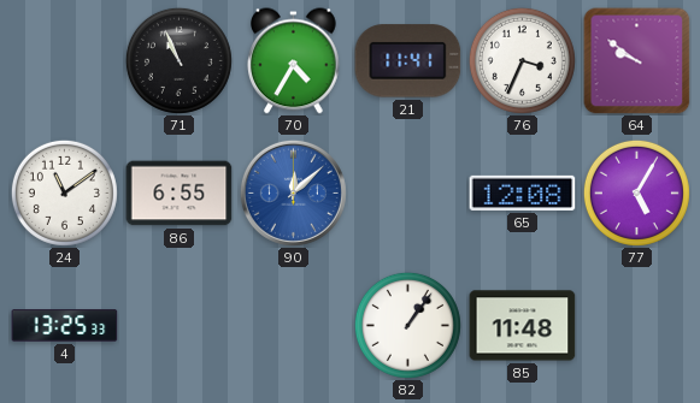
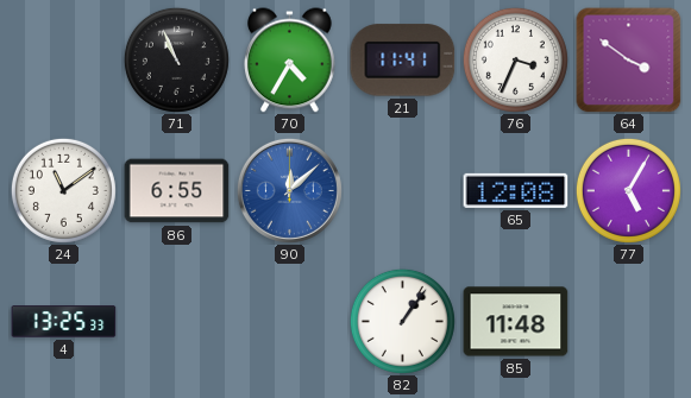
64: 9:51 -> 3:51
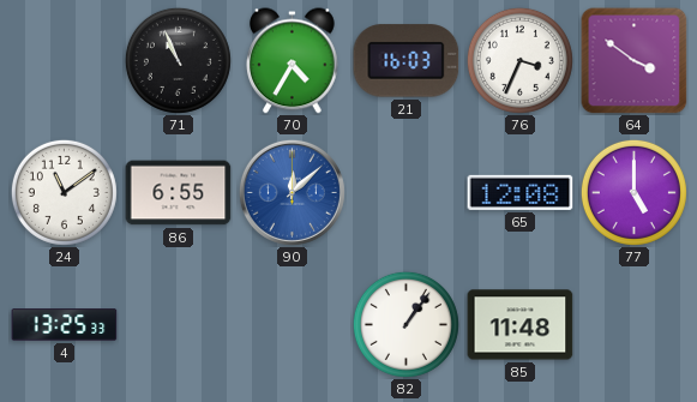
21: 11:41 -> 16:03
77: 5:05 -> 5:00
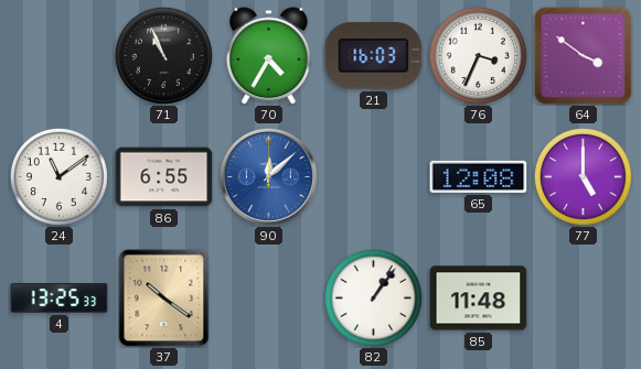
37: none -> 10:21
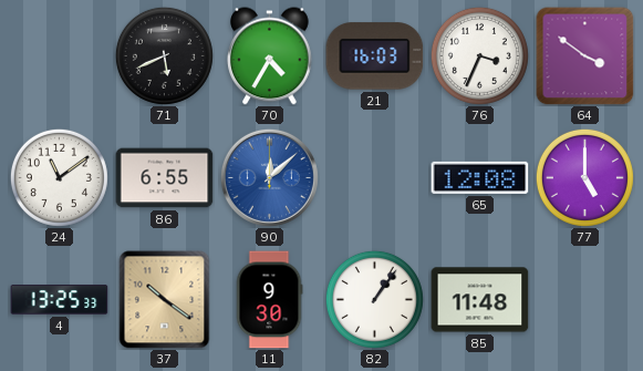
71: 10:56 -> 5:41
11: none -> 9:30
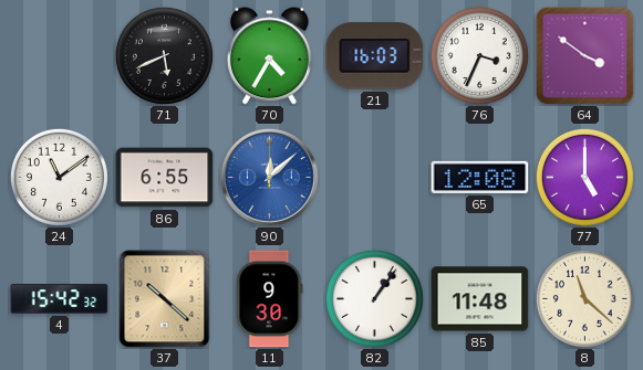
4: 13:25 -> 15:42
37: 10:21 -> 10:22
8: none -> 11:22
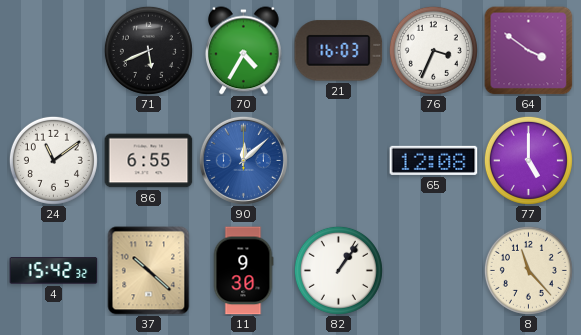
85: 11:48 -> none
8: 11:22 -> 11:23
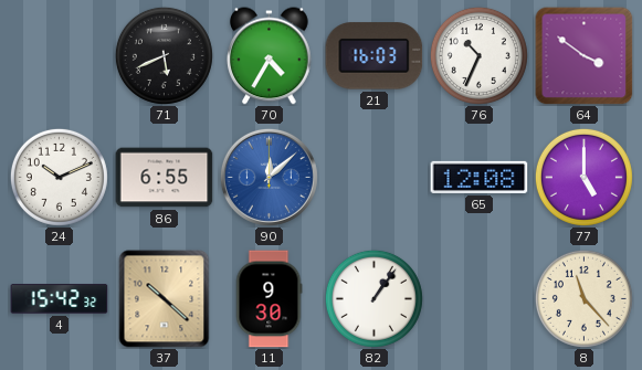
76: 3:34 -> 10:34
24: 11:09 -> 10:11
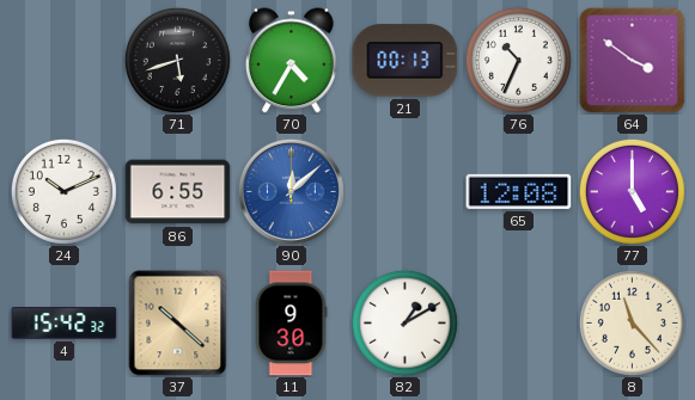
71: 5:41 -> 5:42
21: 16:03 -> 00:13
82: 1:06 -> 1:10
